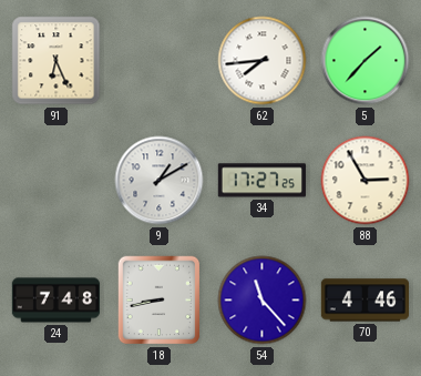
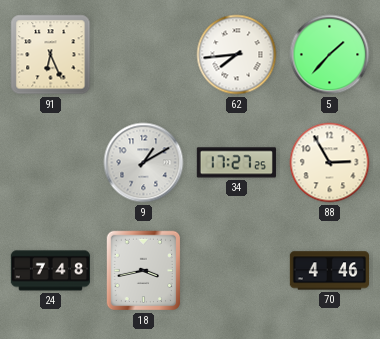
18: 8:43 -> 3:43
54: 11:23 -> none
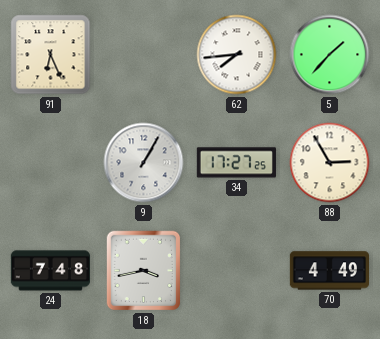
9: 1:10 -> 1:05
70: 4:46 -> 4:49
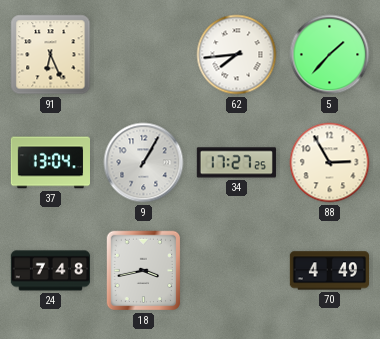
37: none -> 13:04
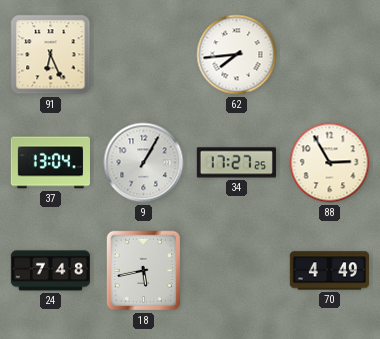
5: 1:37 -> none
18: 3:43 -> 5:43
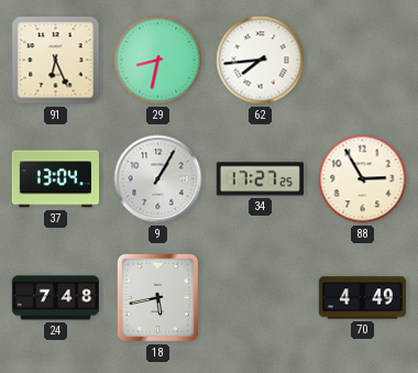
29: none -> 8:32
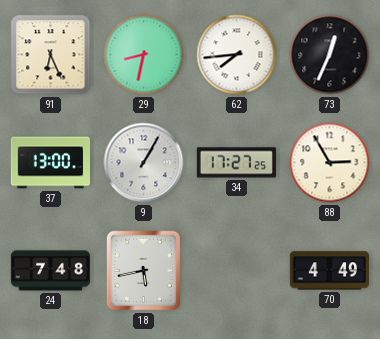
73: none -> 12:34
37: 13:04 -> 13:00
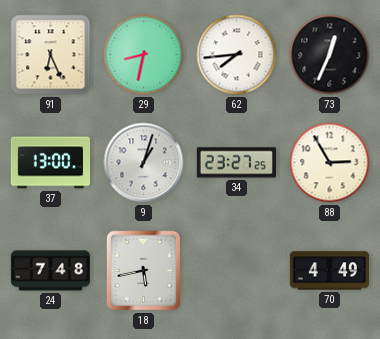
9: 1:05 -> 1:03
34: 17:27 -> 23:27
